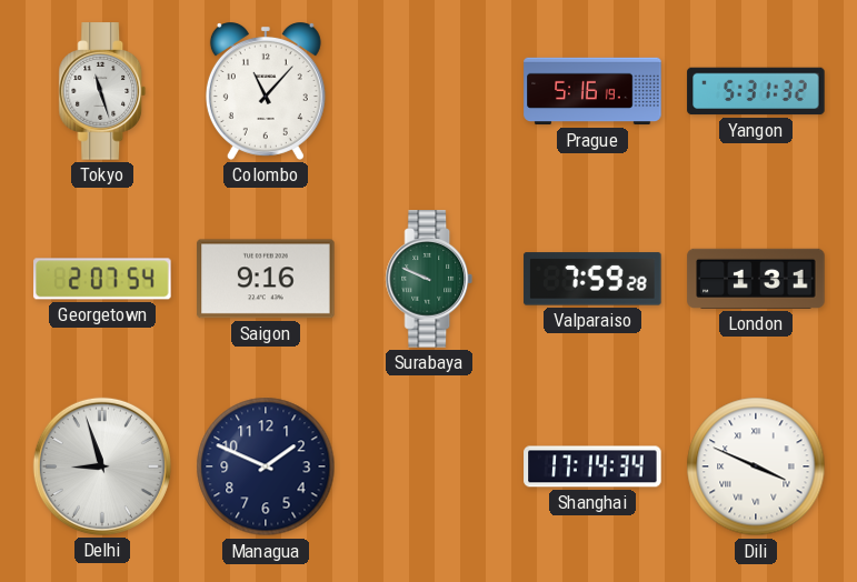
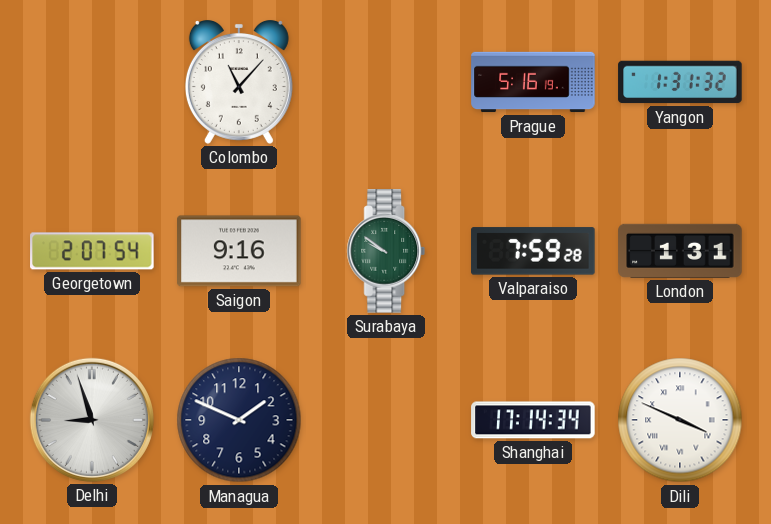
Tokyo: 11:27 -> none
Yangon: 5:31 -> 1:31
Surabaya: 9:49 -> 9:51
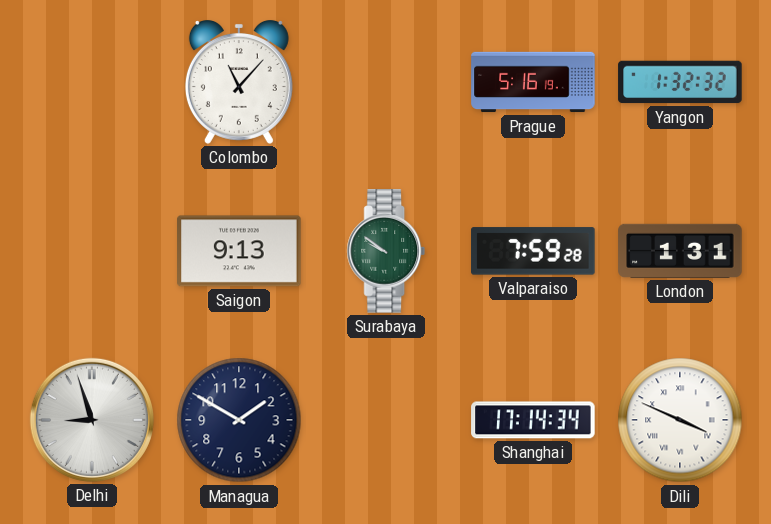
Yangon: 1:31 -> 1:32
Georgetown: 2:07 -> none
Saigon: 9:16 -> 9:13
Managua: 1:49 -> 1:50
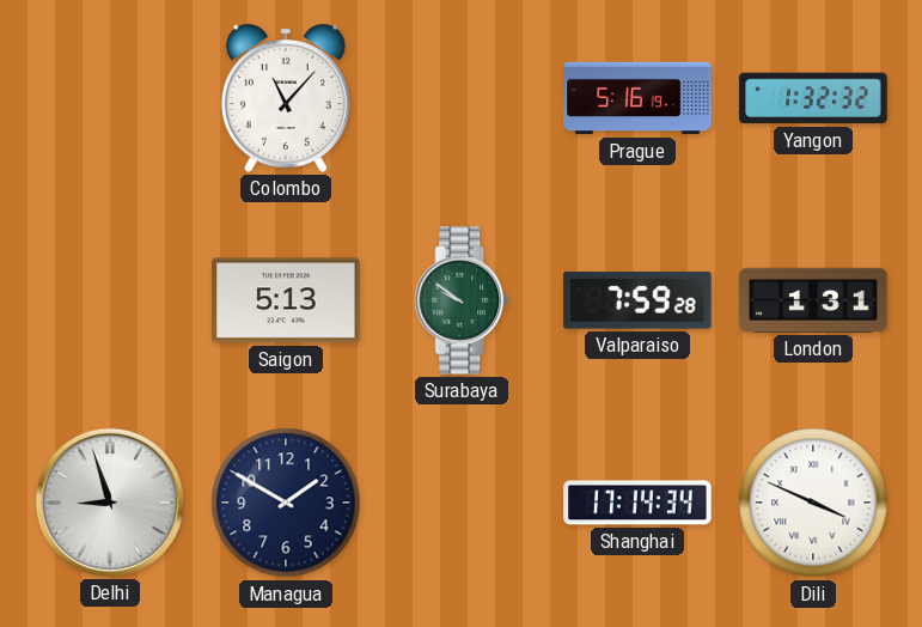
Saigon: 9:13 -> 5:13
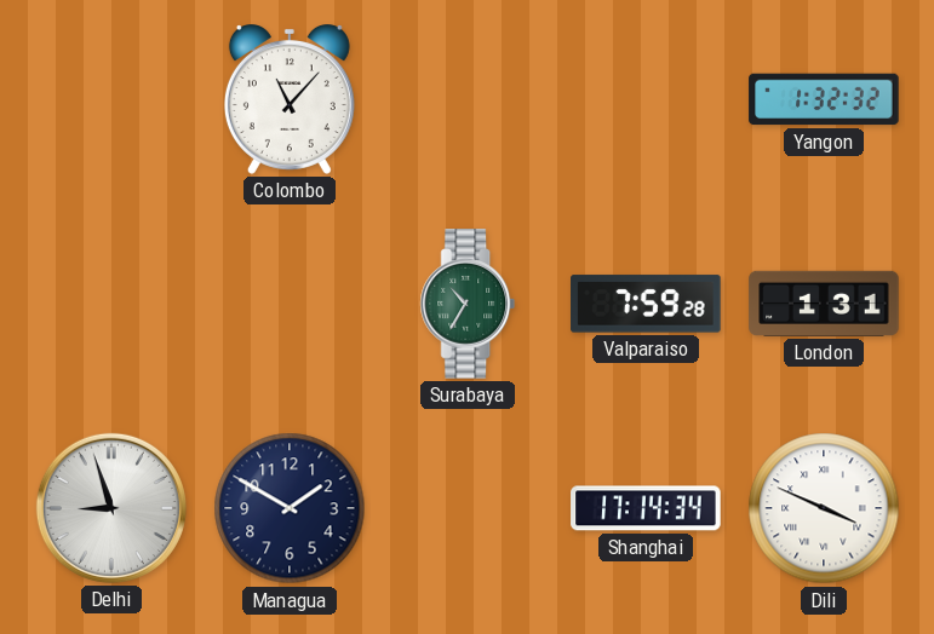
Prague: 5:16 -> none
Saigon: 5:13 -> none
Surabaya: 9:51 -> 10:35
